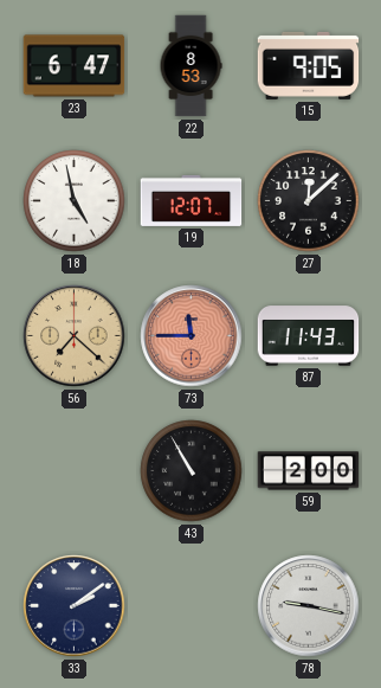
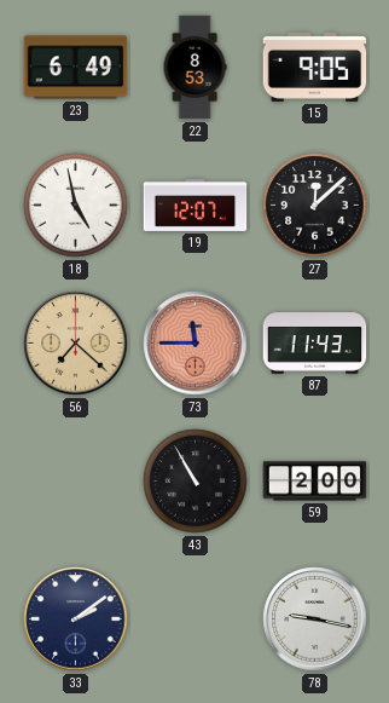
23: 6:47 -> 6:49
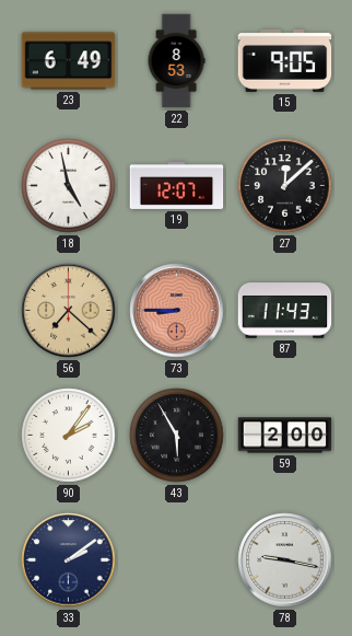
73: 11:45 -> 8:45
90: none -> 2:06
43: 10:55 -> 5:55
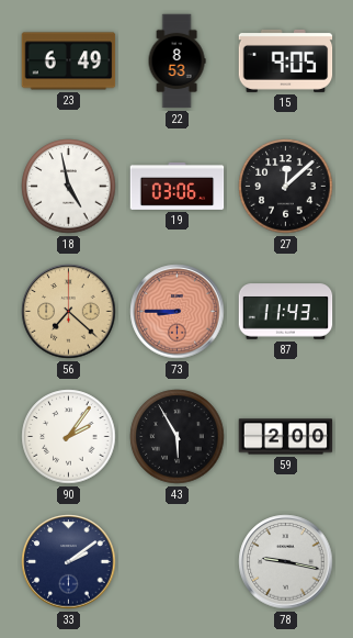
19: 12:07 -> 03:06
